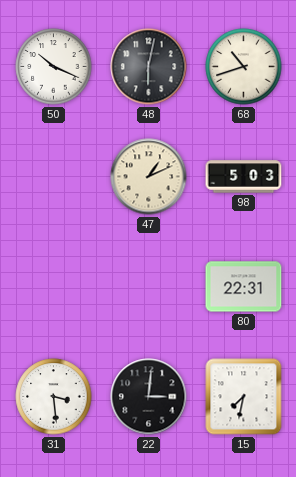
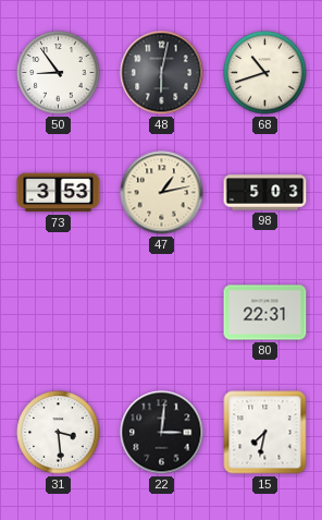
50: 10:19 -> 8:54
73: none -> 3:53
47: 1:11 -> 1:13
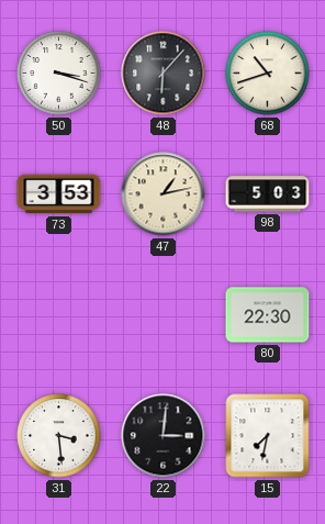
50: 8:54 -> 3:18
48: 6:02 -> 6:07
80: 22:31 -> 22:30
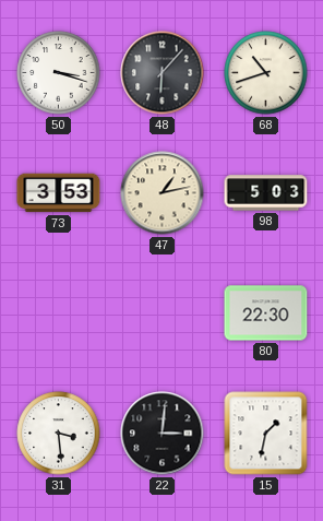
15: 7:32 -> 1:32
